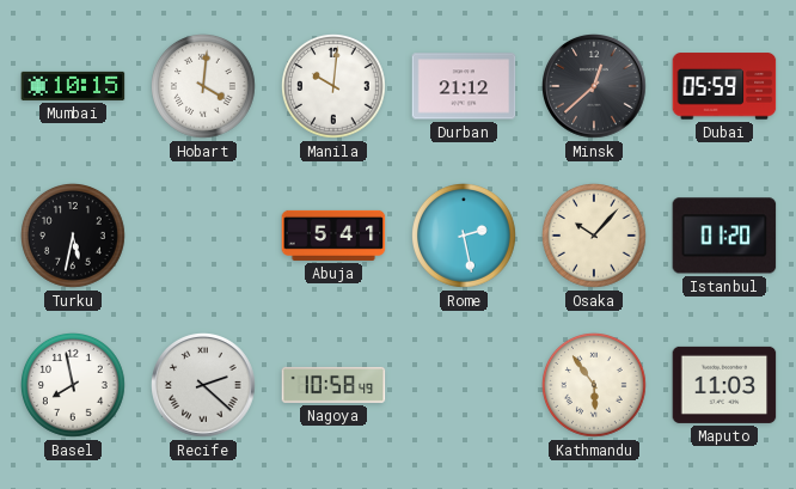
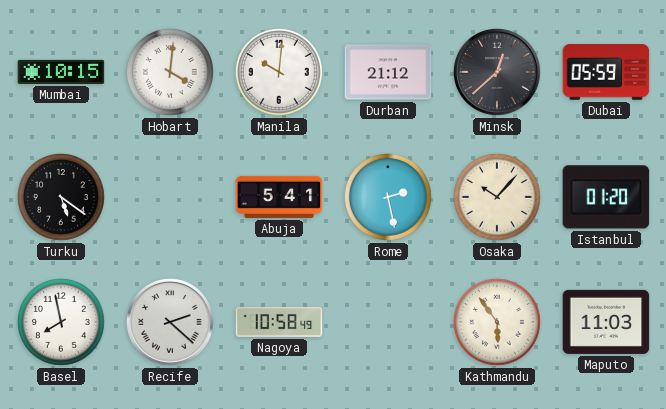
Turku: 5:32 -> 5:21
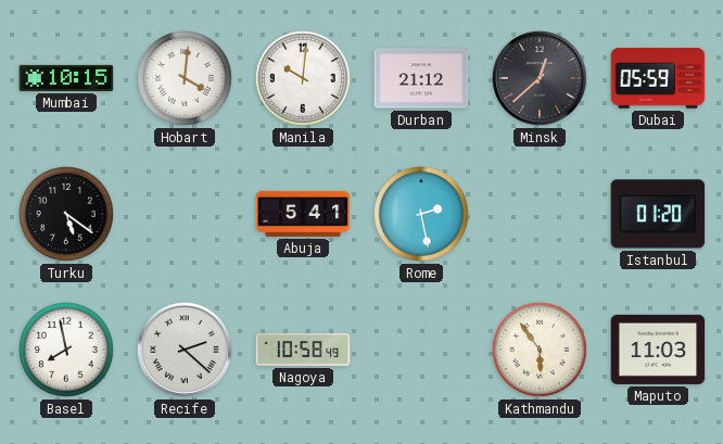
Osaka: 10:07 -> none
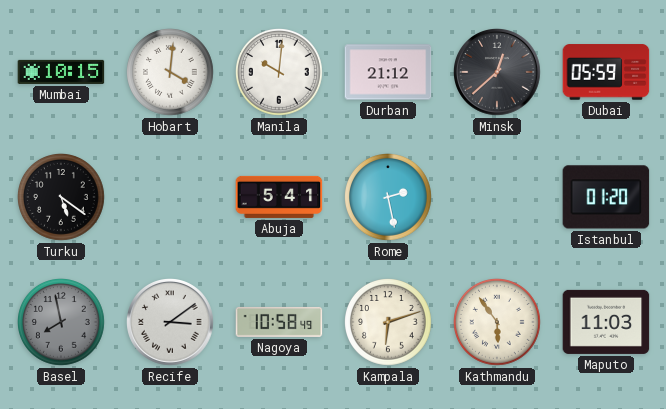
Basel dial: white -> grey
Recife: 2:22 -> 3:09
Kampala: none -> 6:12
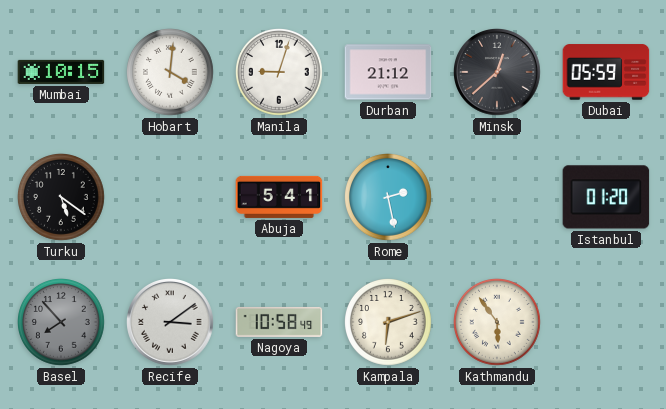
Manila: 10:01 -> 9:03
Basel: 7:58 -> 7:53
Maputo: 11:03 -> none
